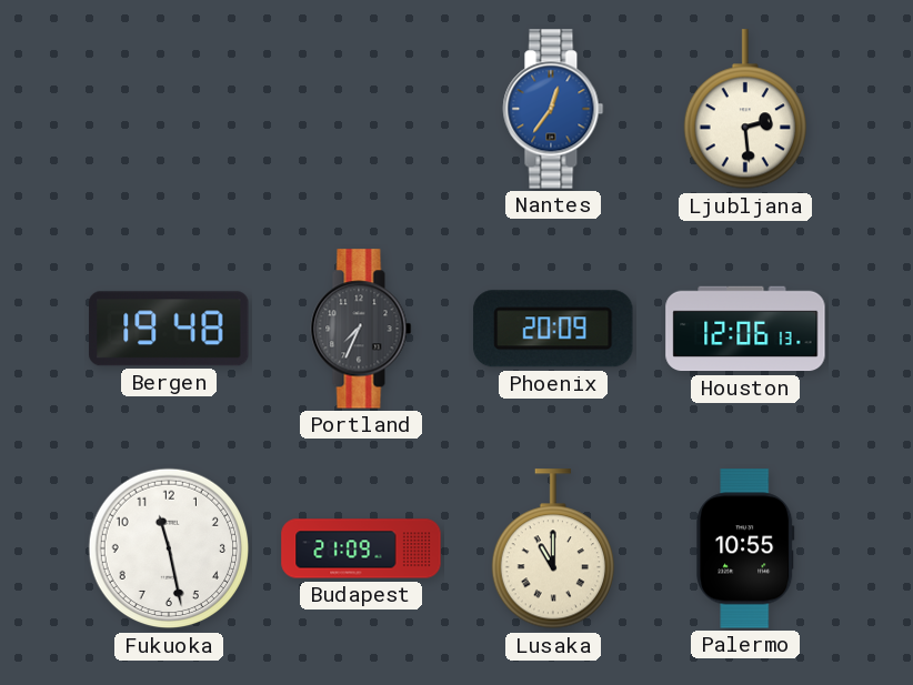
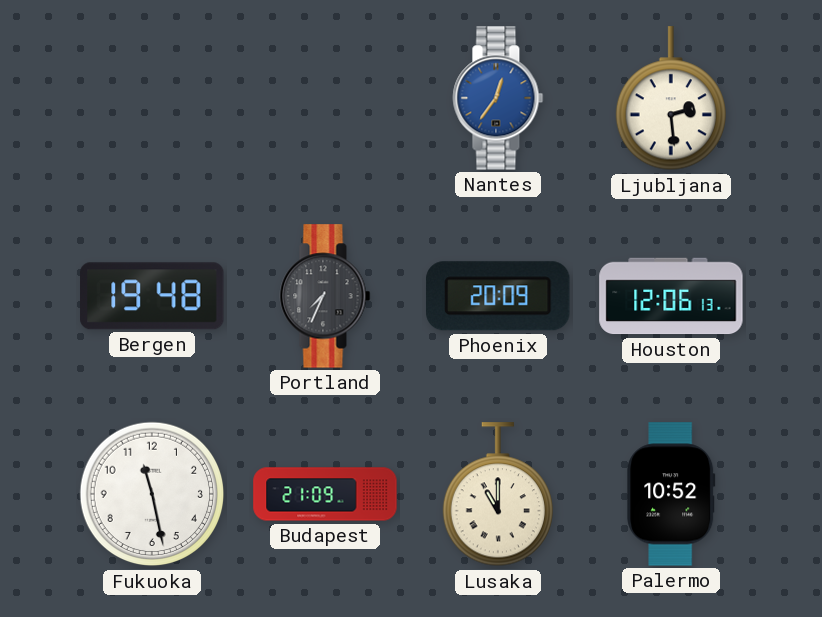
Palermo: 10:55 -> 10:52
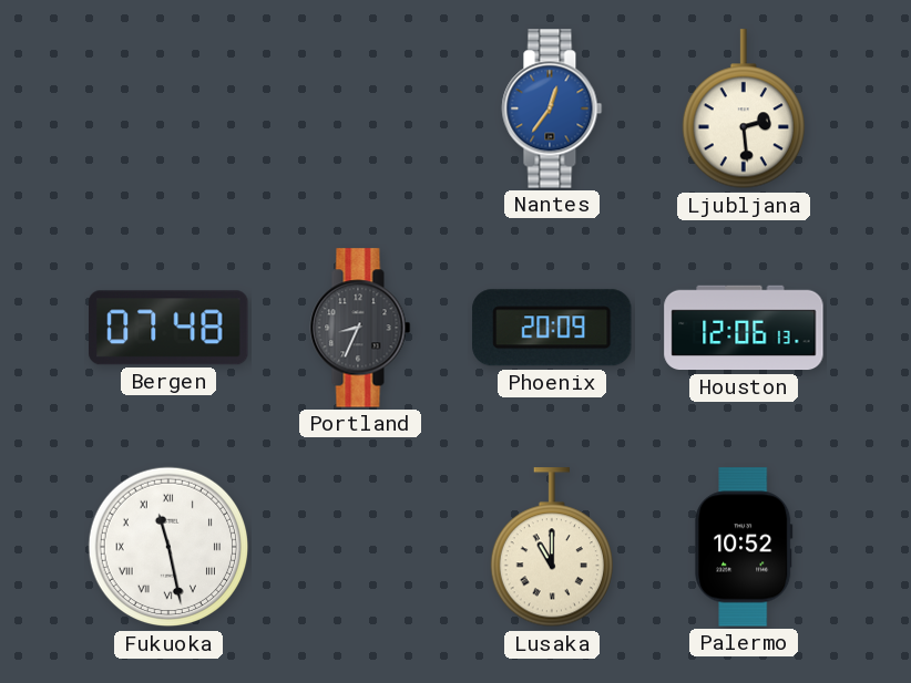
Bergen: 19:48 -> 07:48
Portland: 7:34 -> 8:34
Fukuoka numerals: Arabic -> Roman
Budapest: 21:09 -> none
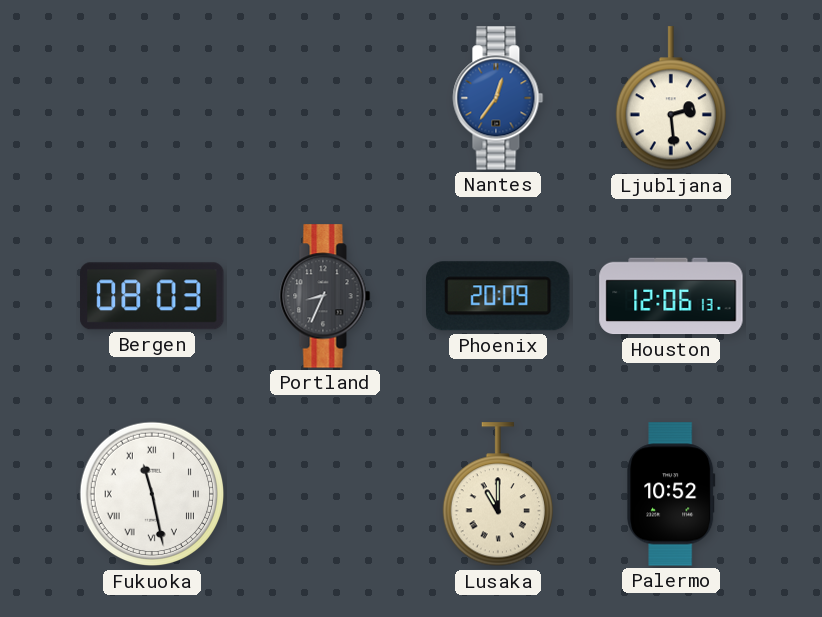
Bergen: 07:48 -> 08:03
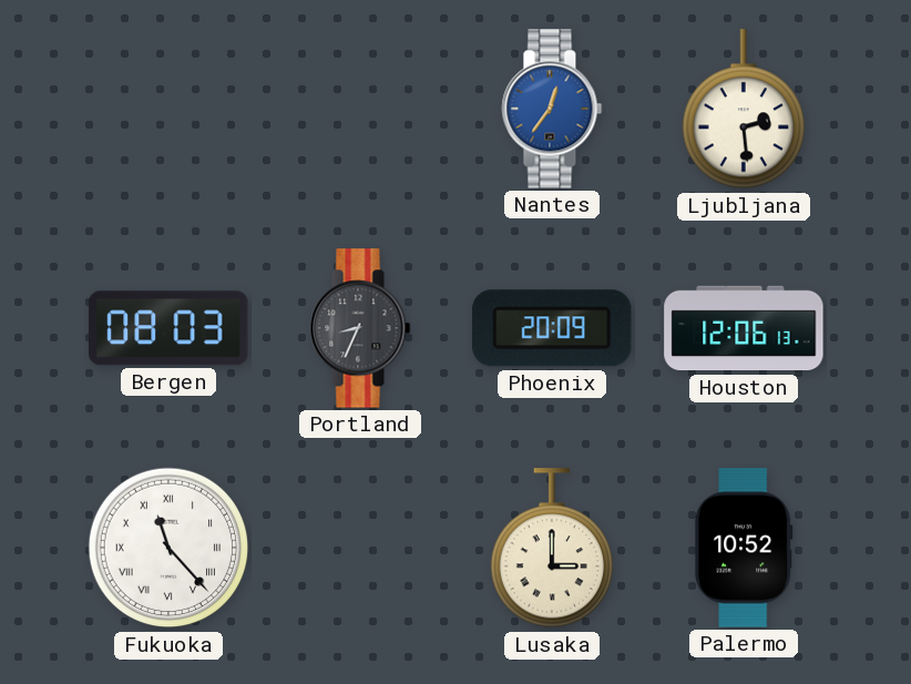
Fukuoka: 11:28 -> 11:23
Lusaka: 11:00 -> 3:00
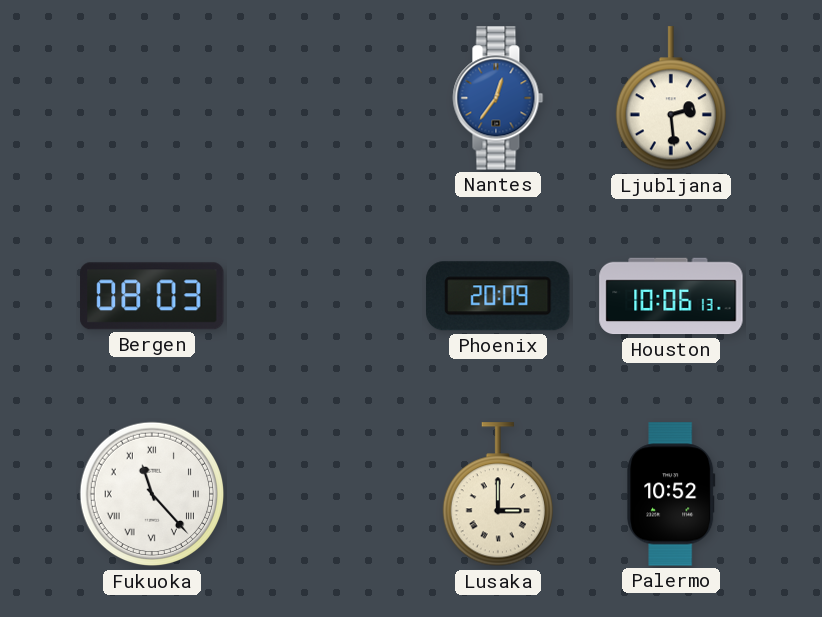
Portland: 8:34 -> none
Houston: 12:06 -> 10:06
